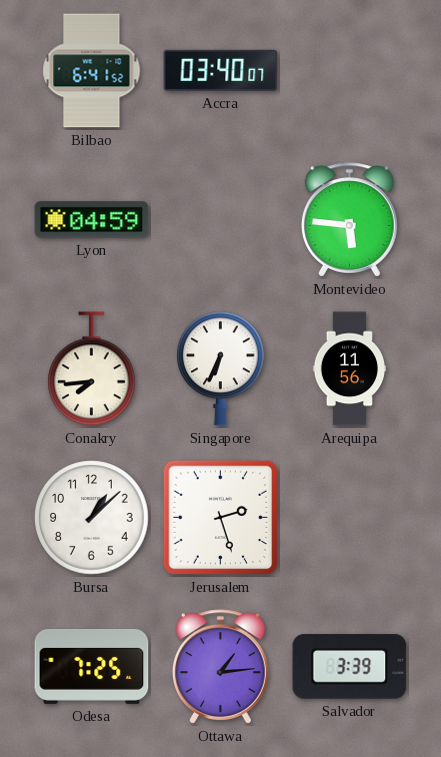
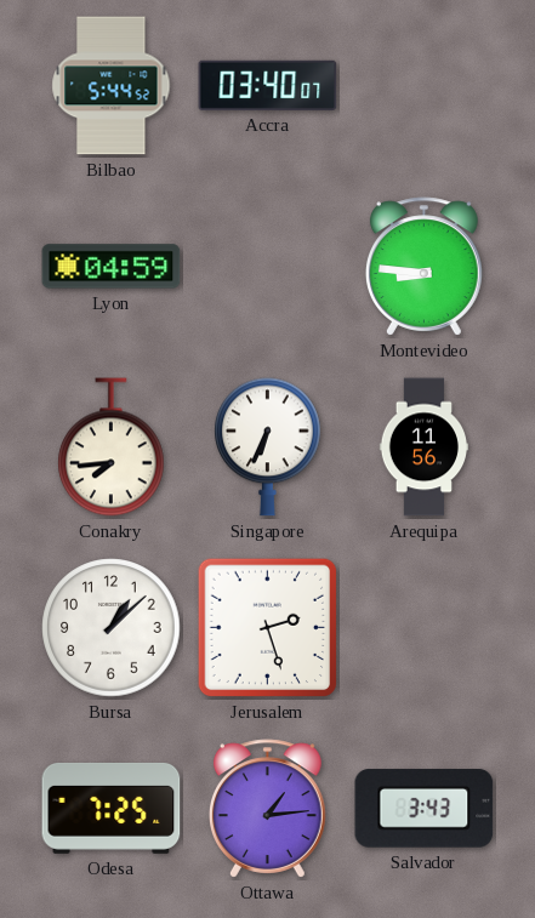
Bilbao: 6:41 -> 5:44
Montevideo: 5:46 -> 8:46
Salvador: 3:39 -> 3:43
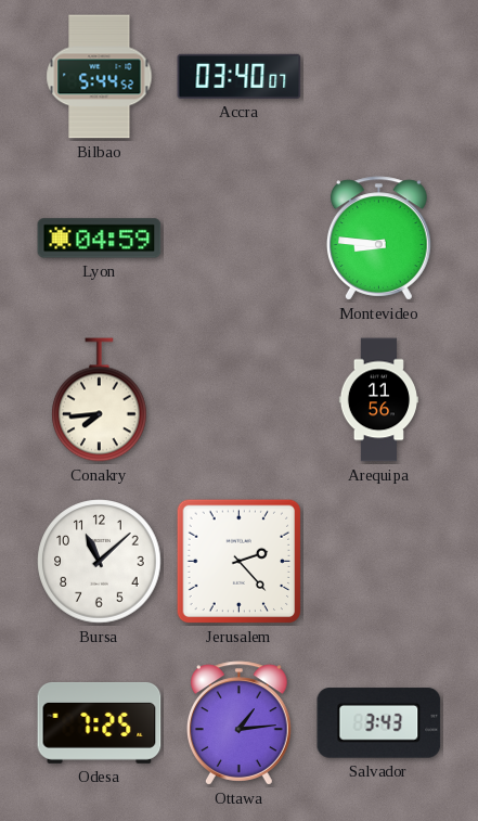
Singapore: 6:34 -> none
Bursa: 1:08 -> 11:08
Jerusalem: 2:27 -> 2:23
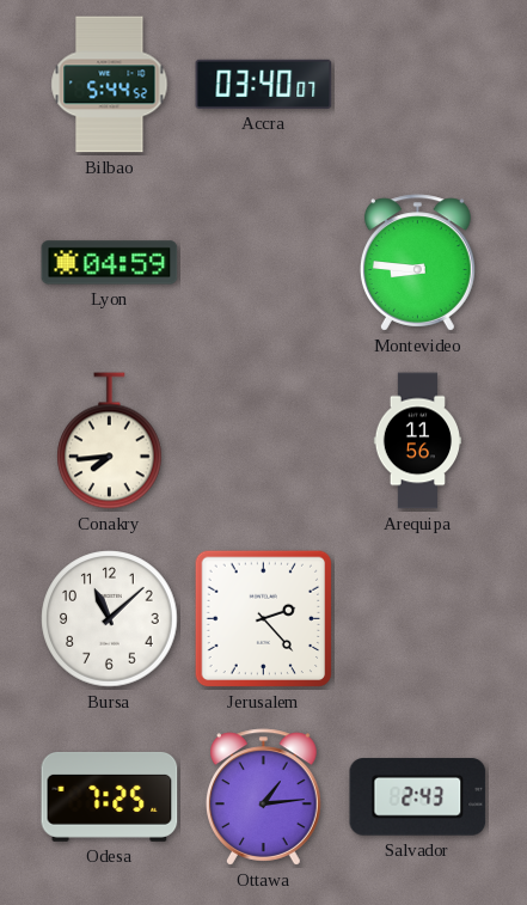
Salvador: 3:43 -> 2:43
